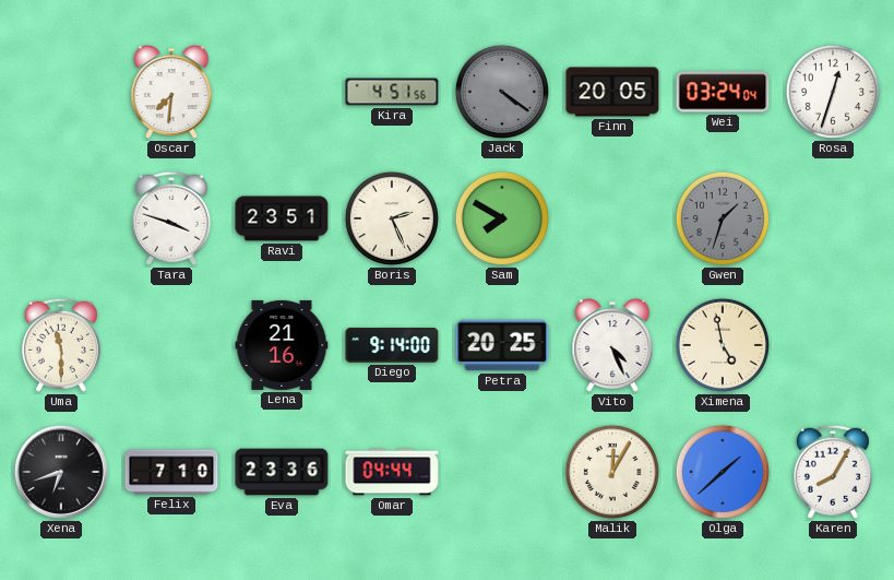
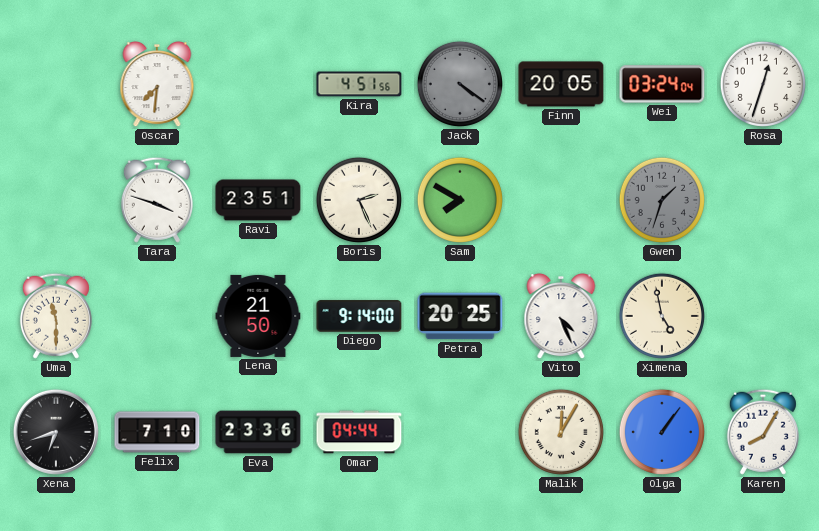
Lena: 21:16 -> 21:50
Olga: 1:38 -> 1:06
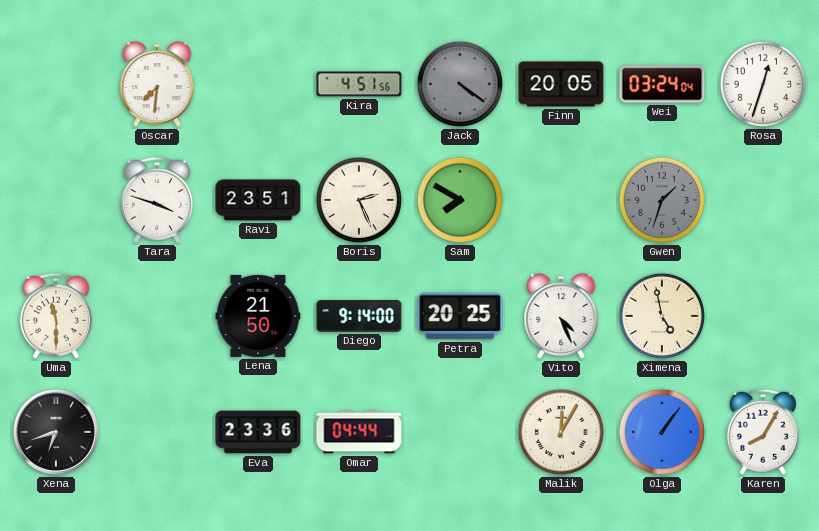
Felix: 7:10 -> none
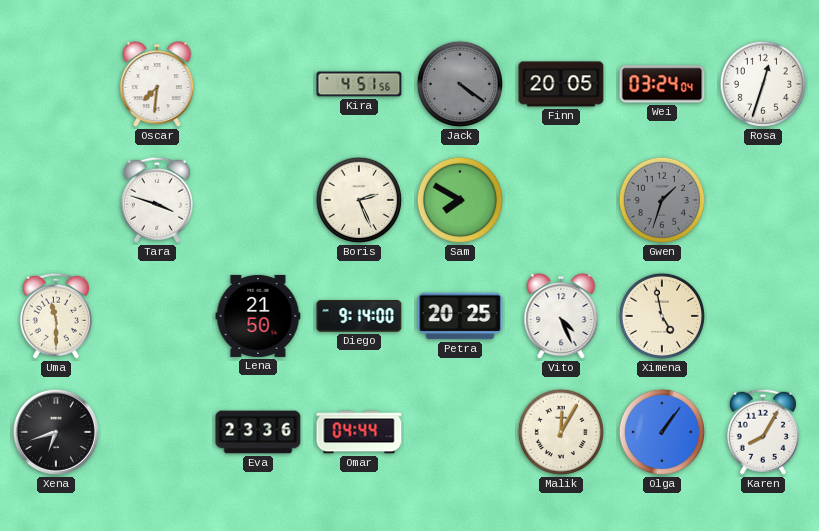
Ravi: 23:51 -> none
